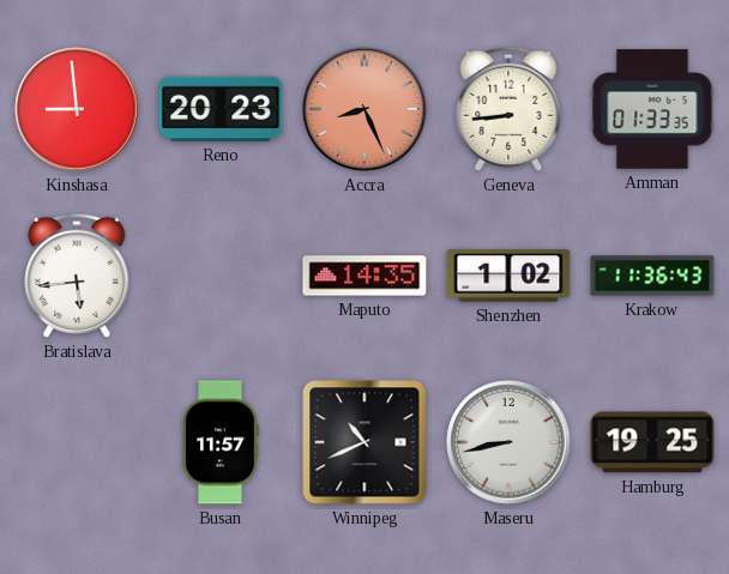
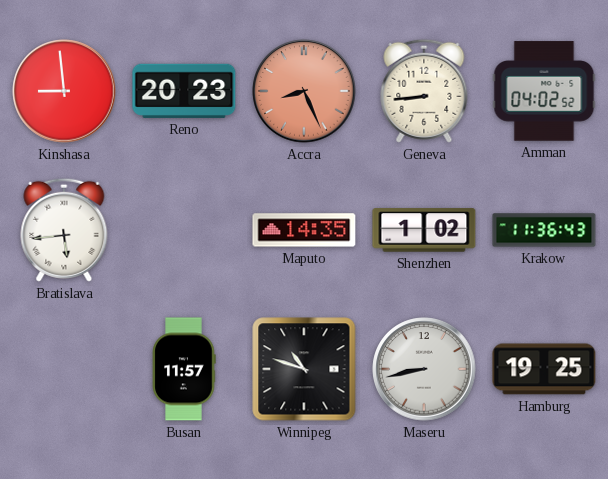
Amman: 01:33 -> 04:02
Winnipeg: 10:41 -> 10:48
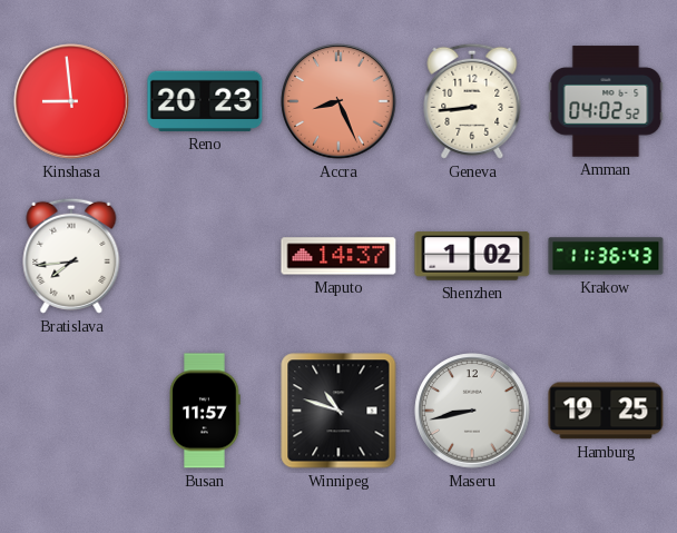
Bratislava: 5:44 -> 7:44
Maputo: 14:35 -> 14:37
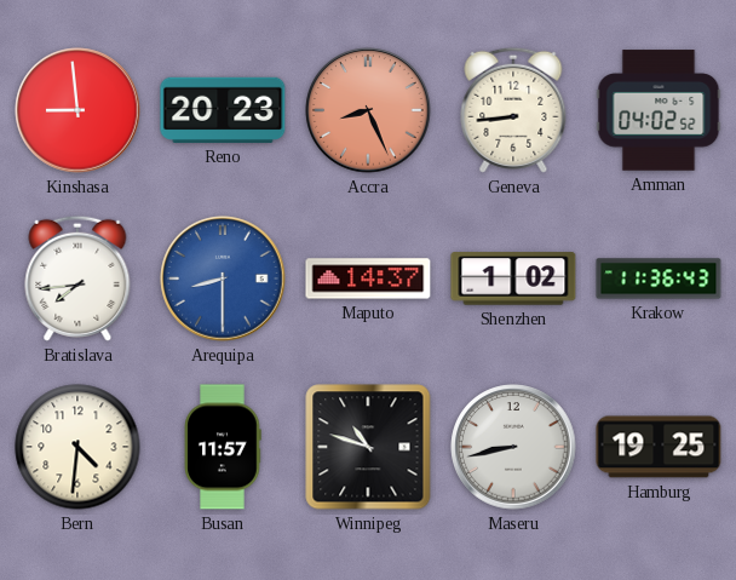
Arequipa: none -> 8:30
Bern: none -> 4:31
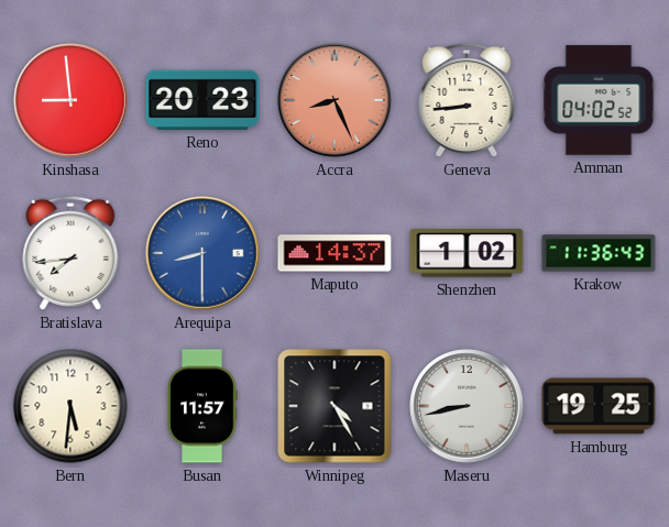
Bern: 4:31 -> 5:31
Winnipeg: 10:48 -> 4:25
